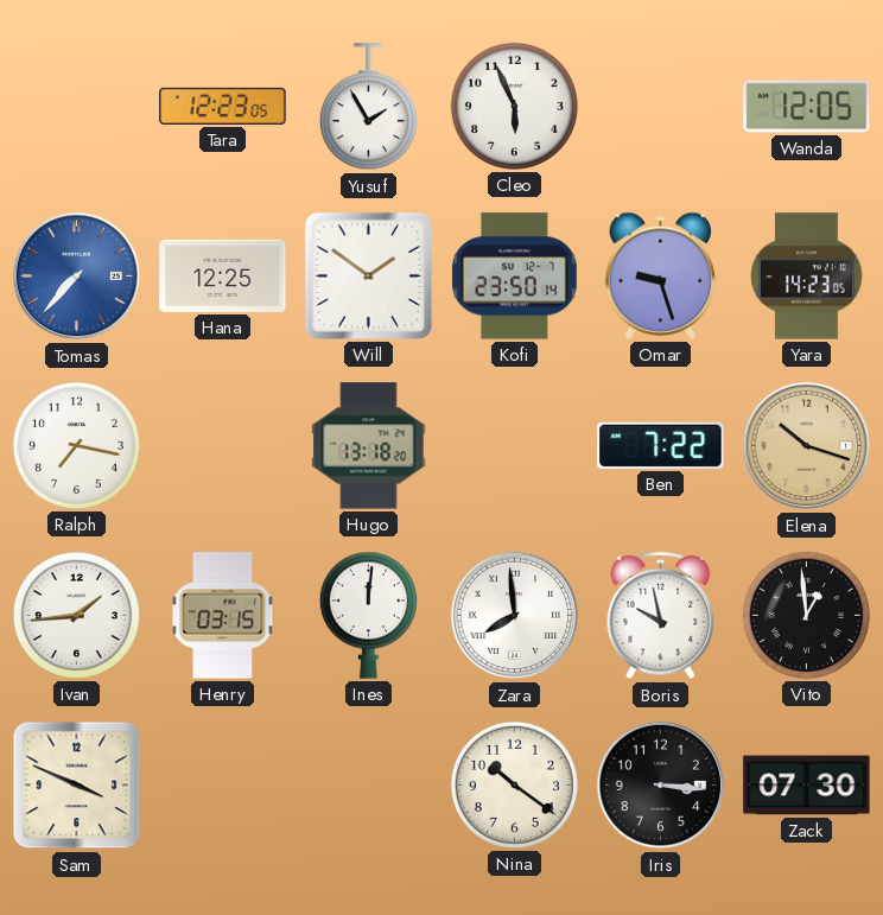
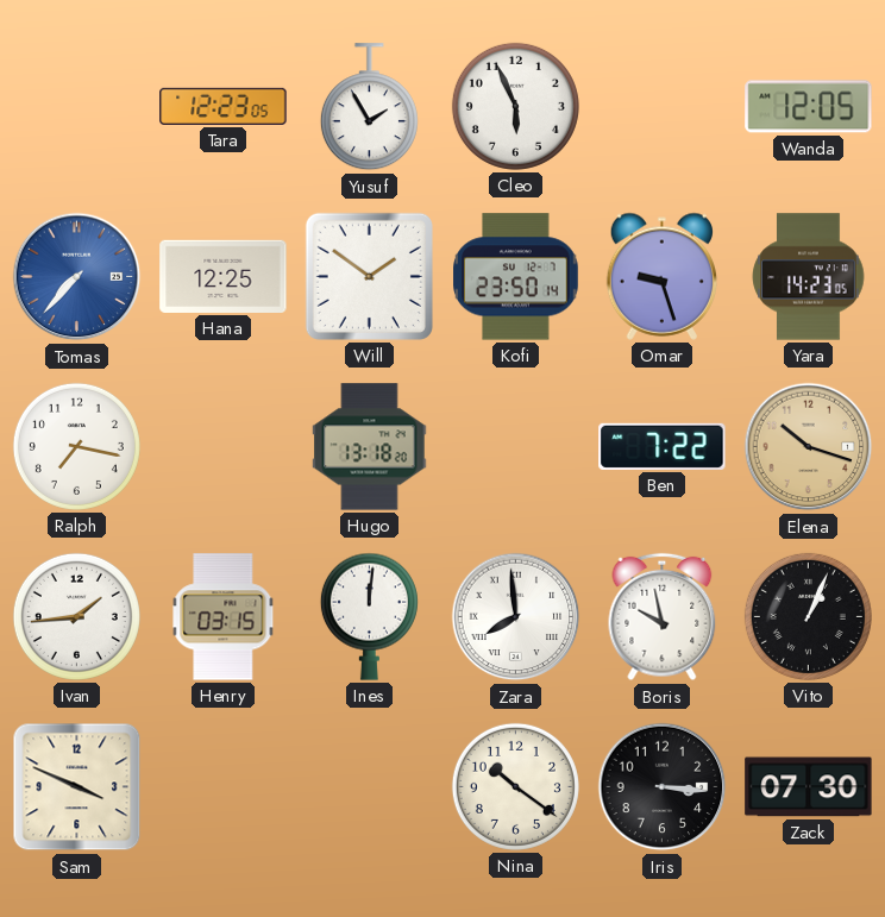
Vito: 12:59 -> 1:04
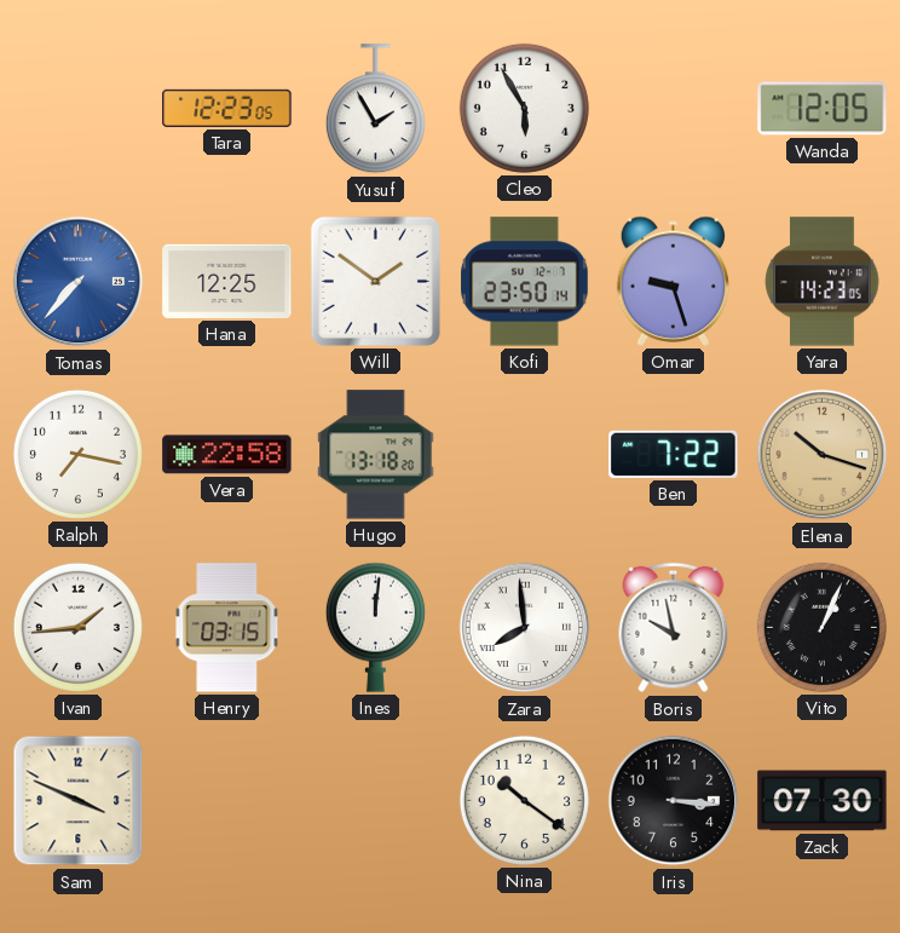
Cleo: 5:56 -> 5:55
Vera: none -> 22:58
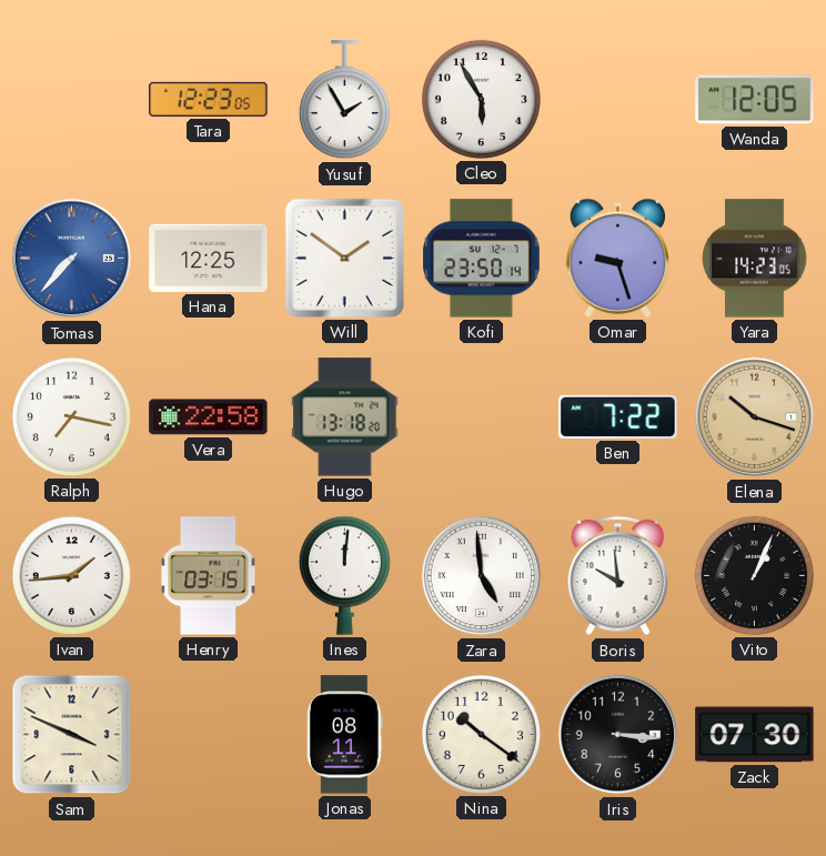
Zara: 7:59 -> 4:59
Boris: 9:58 -> 9:59
Jonas: none -> 08:11
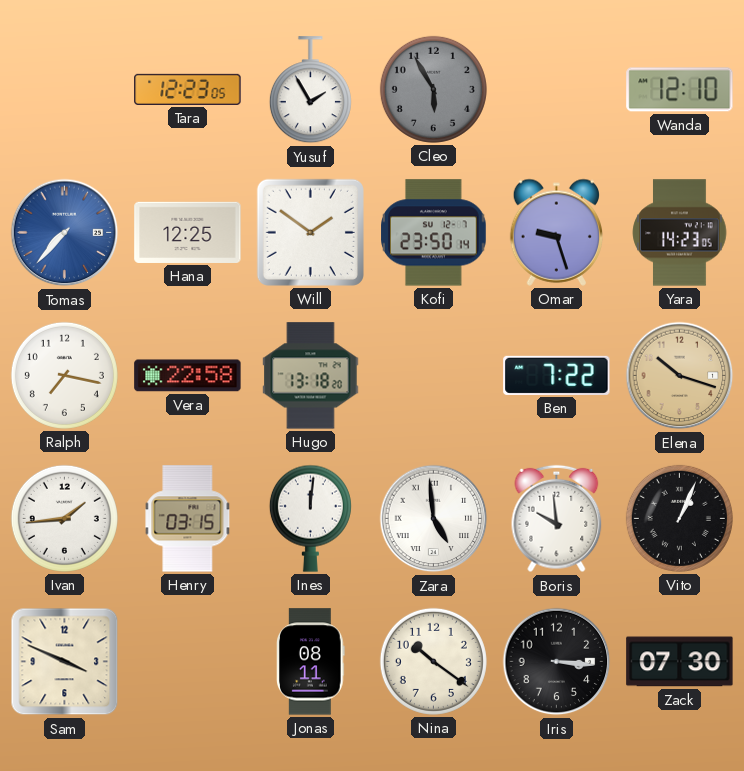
Cleo dial: white -> grey
Wanda: 12:05 -> 12:10
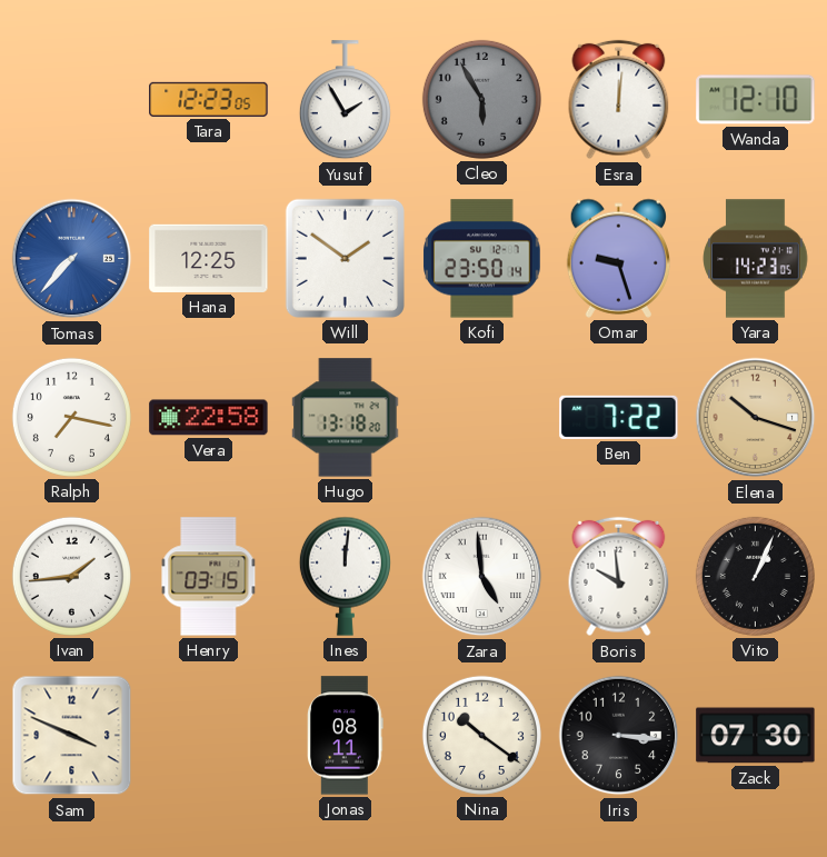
Esra: none -> 12:01
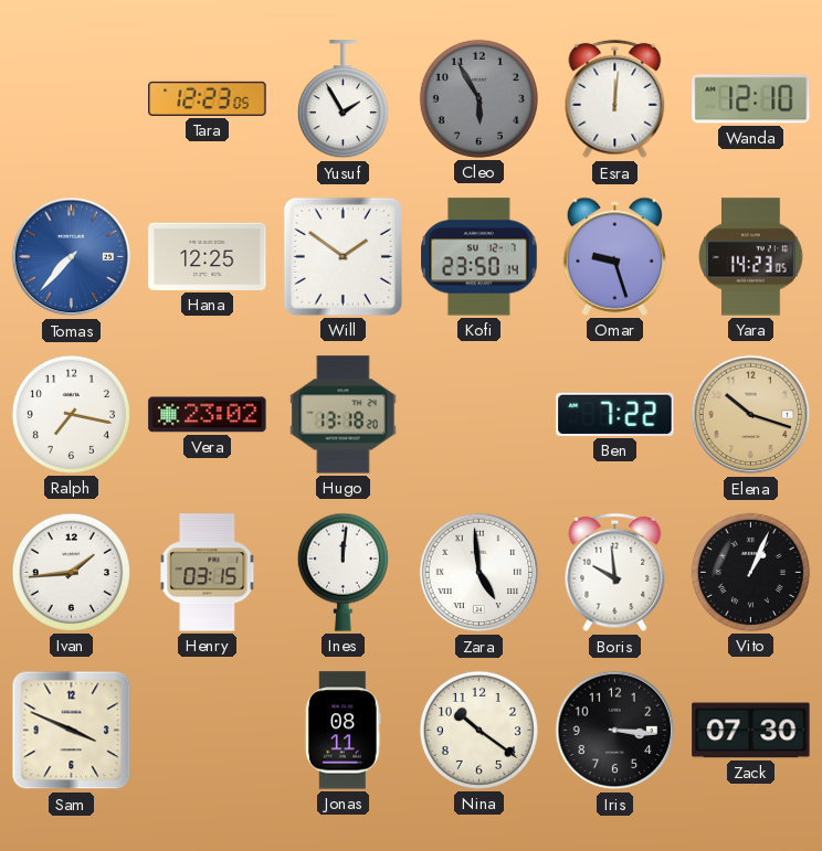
Vera: 22:58 -> 23:02
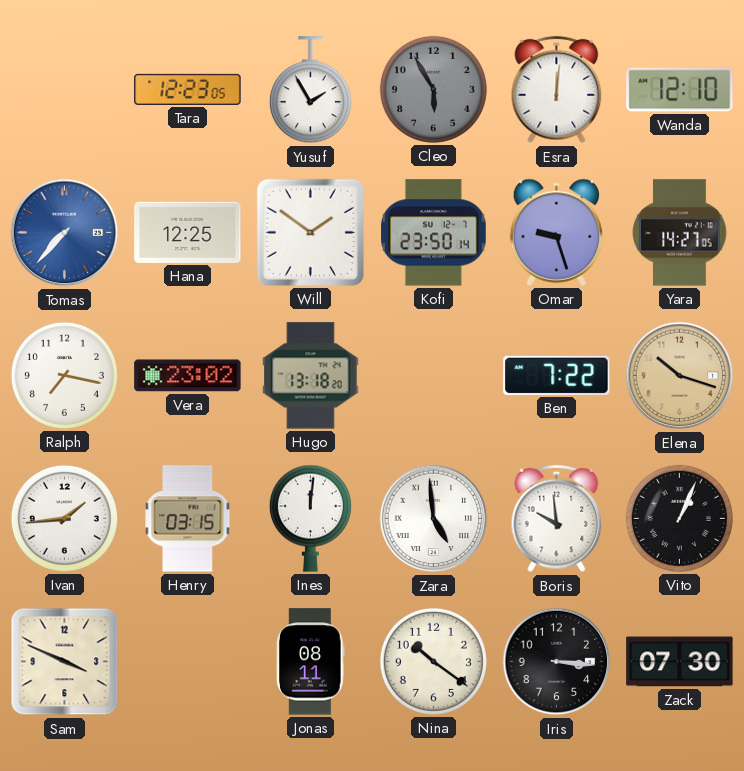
Yara: 14:23 -> 14:27
